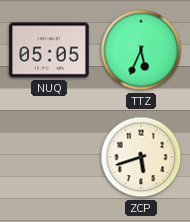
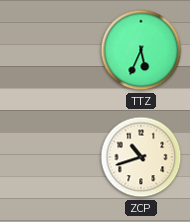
NUQ: 05:05 -> none
ZCP: 5:42 -> 10:42
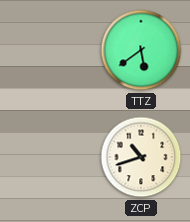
TTZ: 5:34 -> 5:39
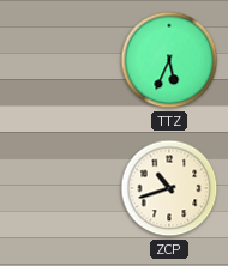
TTZ: 5:39 -> 5:34
